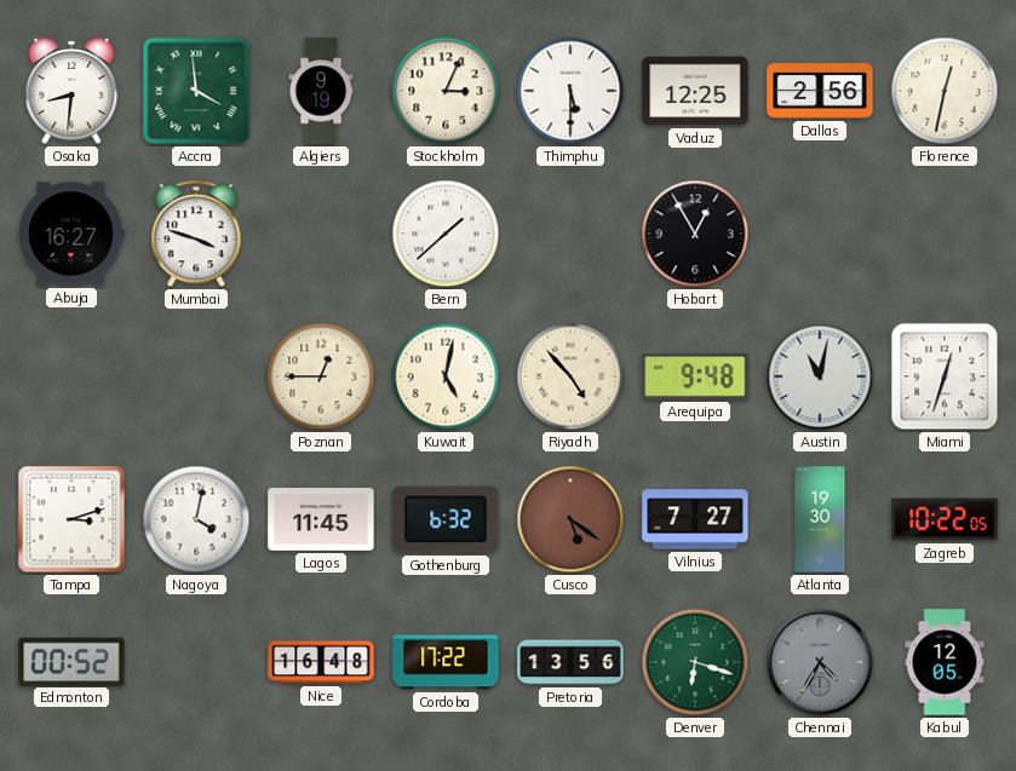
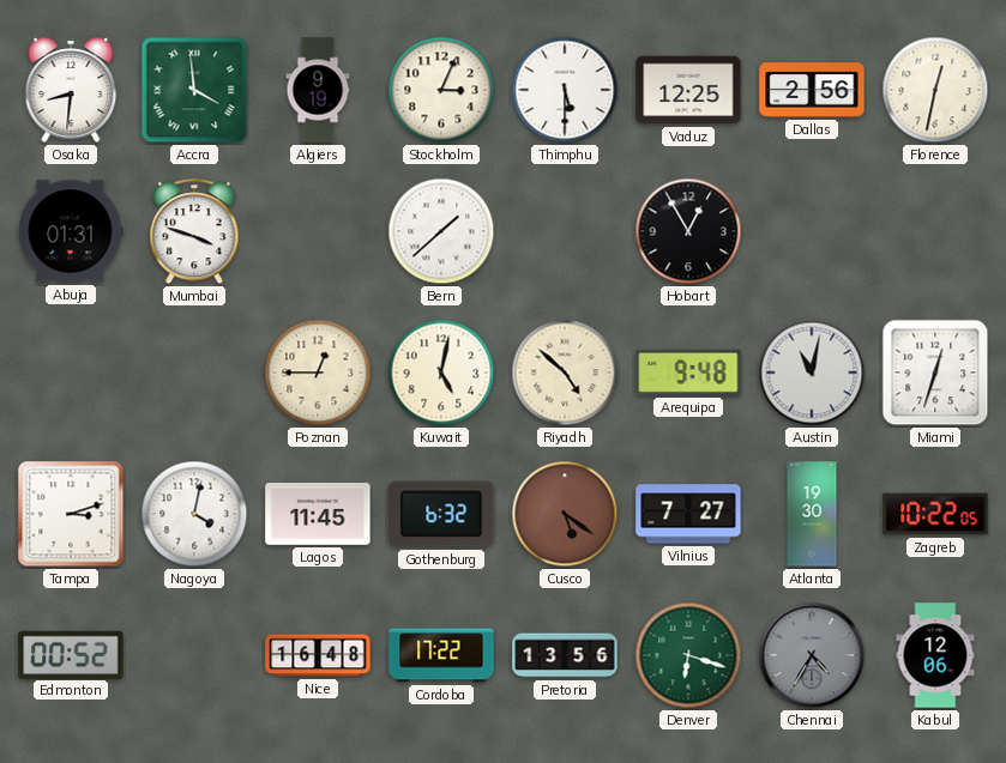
Abuja: 16:27 -> 01:31
Riyadh: 4:53 -> 4:52
Kabul: 12:05 -> 12:06
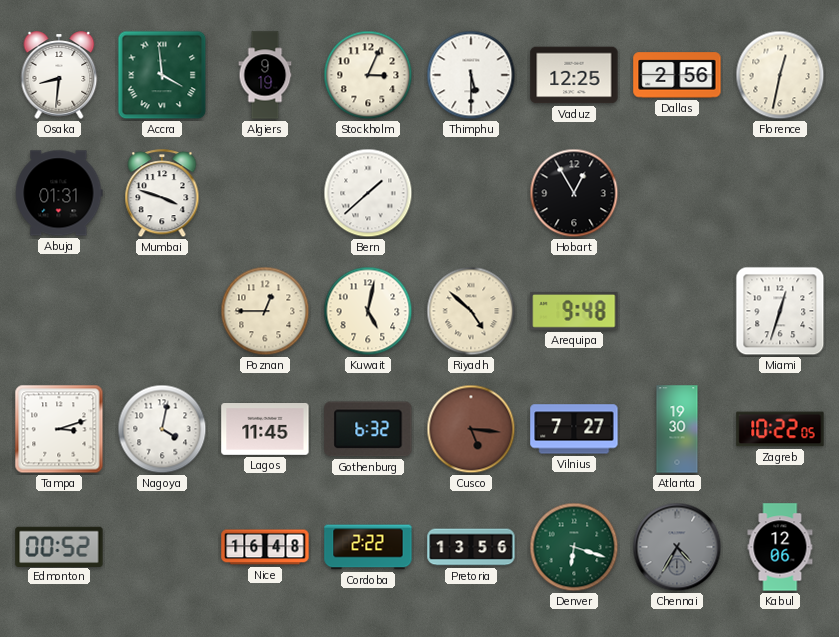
Austin: 11:02 -> none
Cusco: 5:21 -> 5:16
Cordoba: 17:22 -> 2:22
